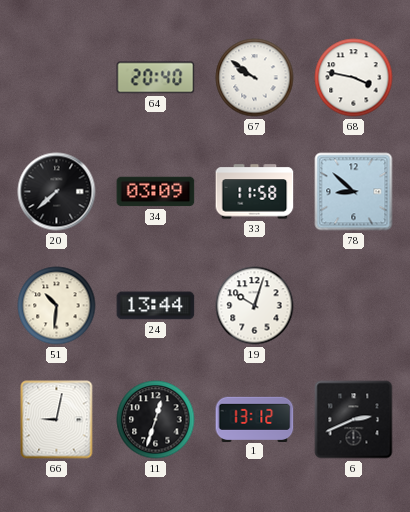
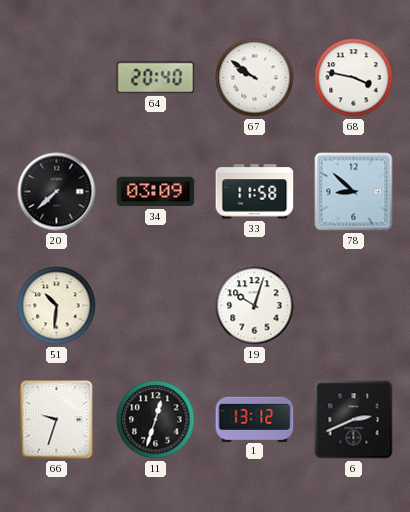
24: 13:44 -> none
66: 9:02 -> 9:33
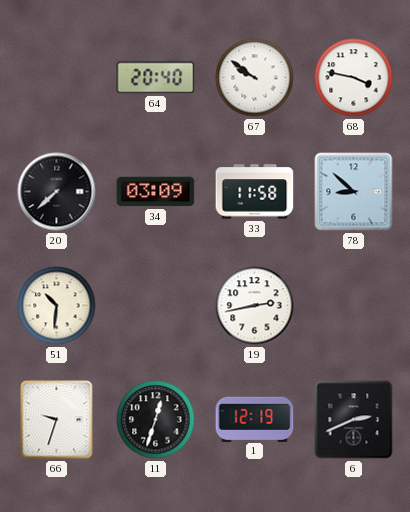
19: 10:03 -> 2:43
1: 13:12 -> 12:19
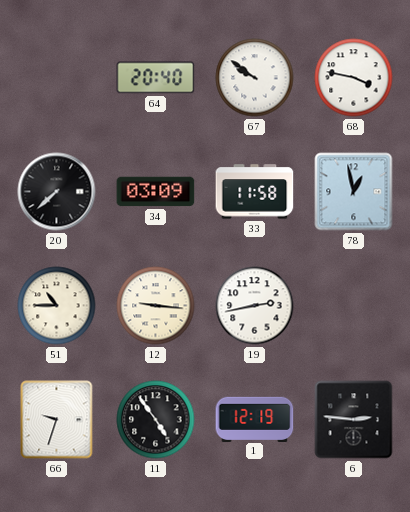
78: 8:52 -> 12:58
51: 10:31 -> 10:45
12: none -> 9:16
11: 12:33 -> 4:54
6: 2:41 -> 2:46
